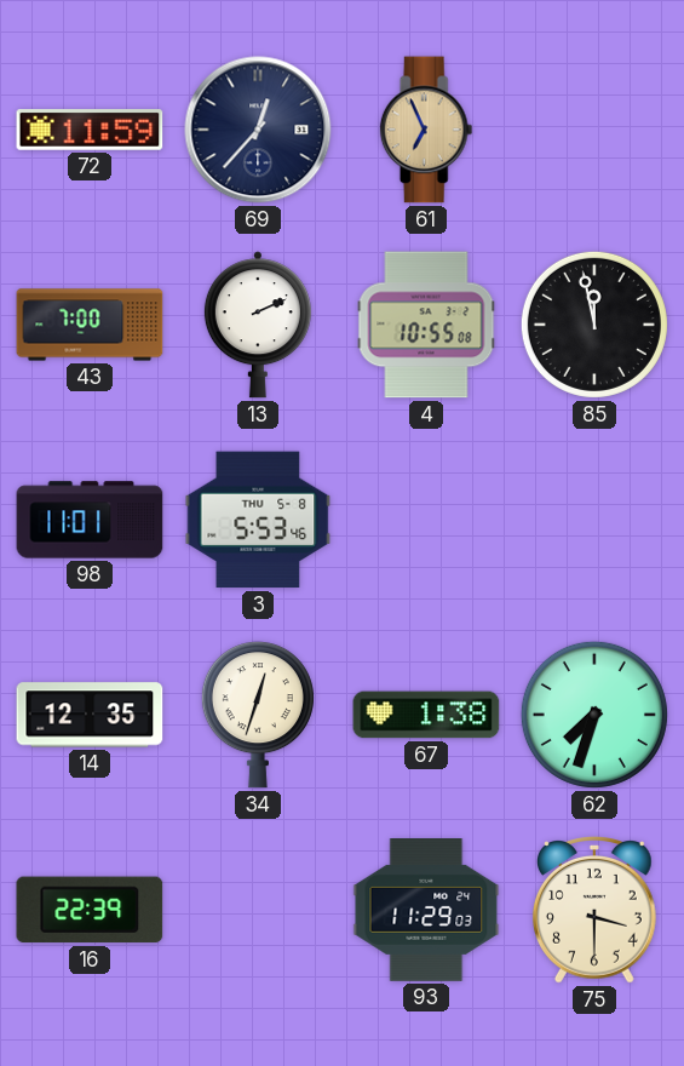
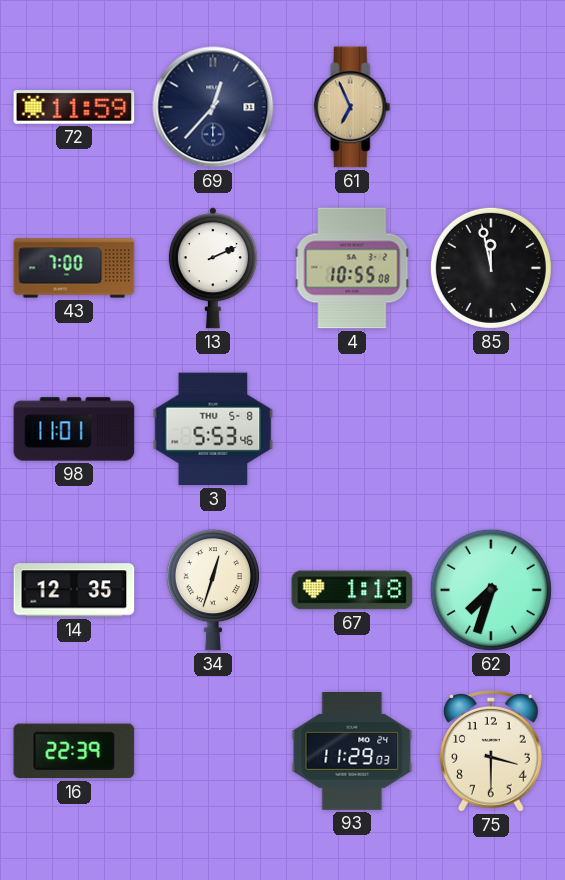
67: 1:38 -> 1:18
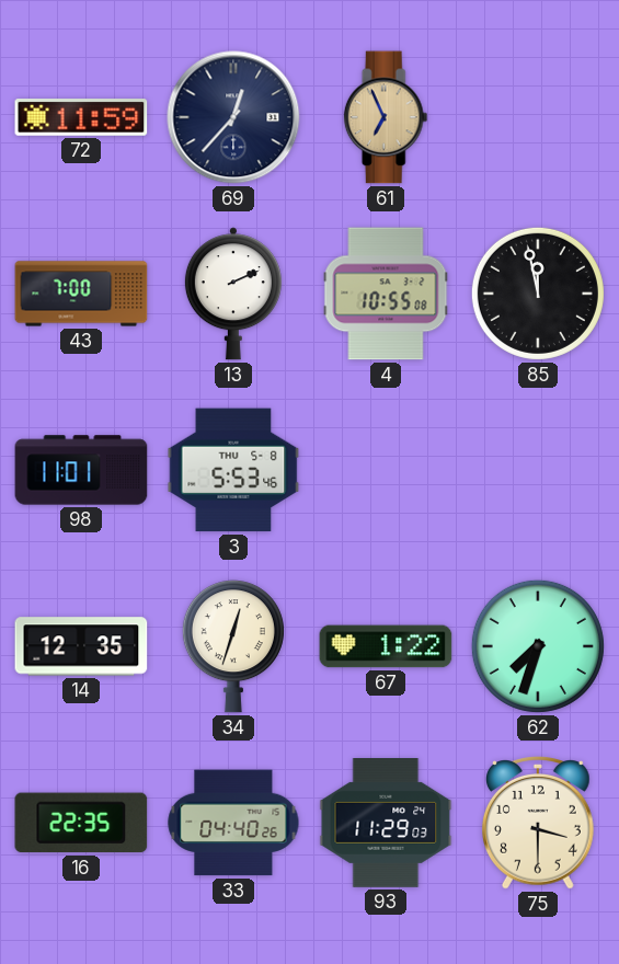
67: 1:18 -> 1:22
16: 22:39 -> 22:35
33: none -> 04:40
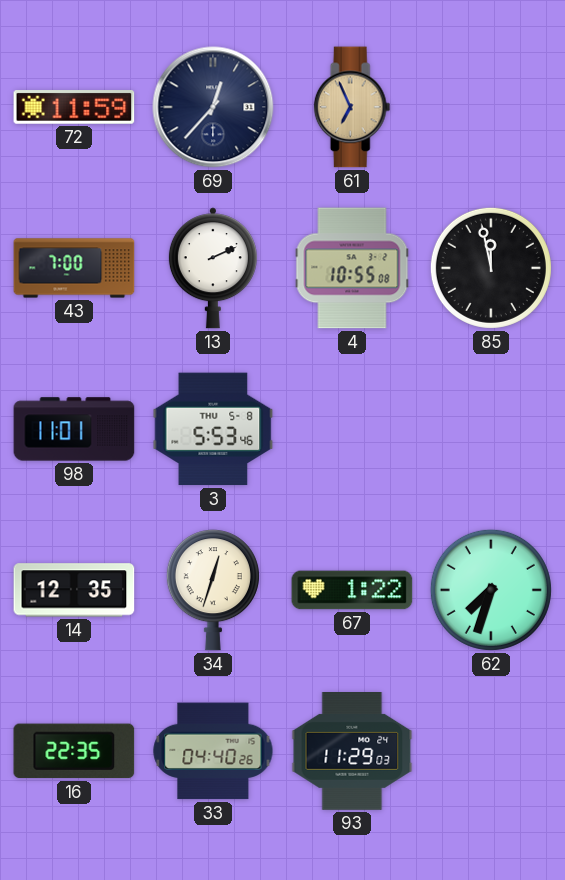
75: 3:30 -> none
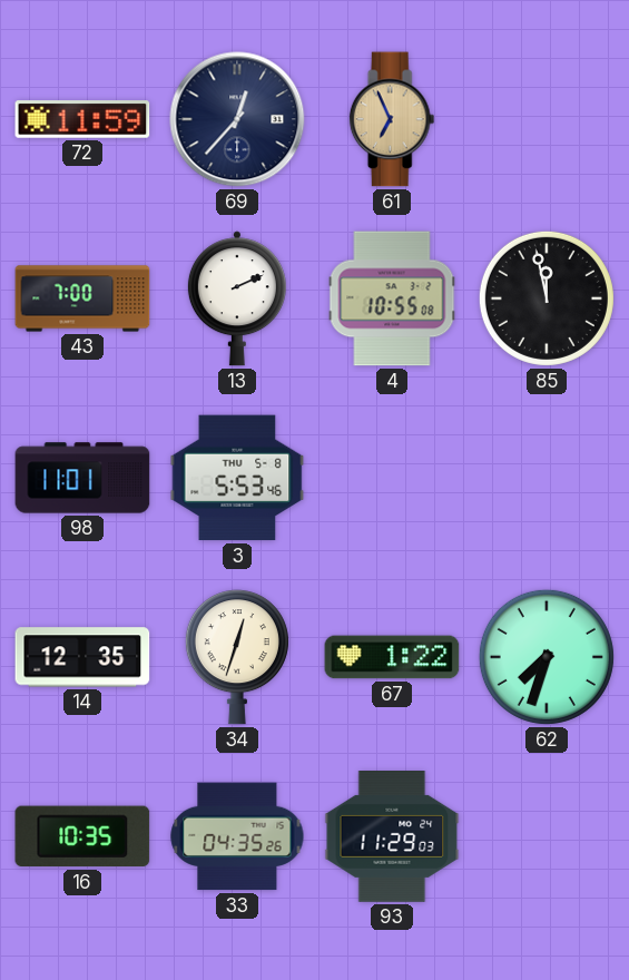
16: 22:35 -> 10:35
33: 04:40 -> 04:35
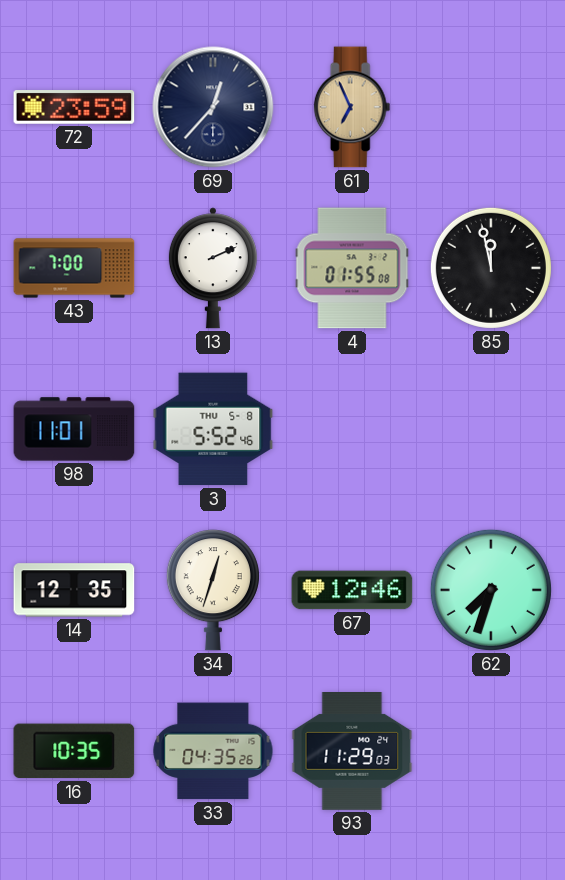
72: 11:59 -> 23:59
4: 10:55 -> 01:55
3: 5:53 -> 5:52
67: 1:22 -> 12:46
